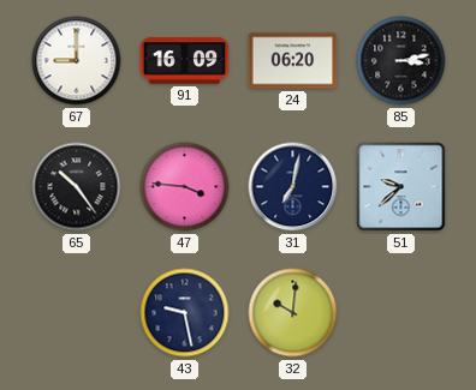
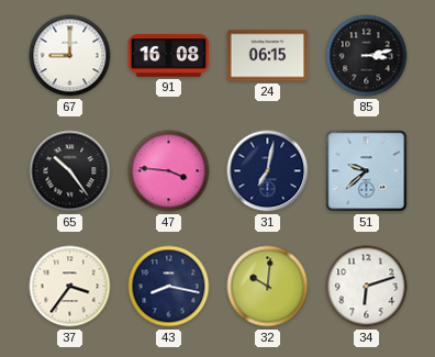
91: 16:09 -> 16:08
24: 06:20 -> 06:15
37: none -> 3:36
43: 9:28 -> 8:17
34: none -> 6:12
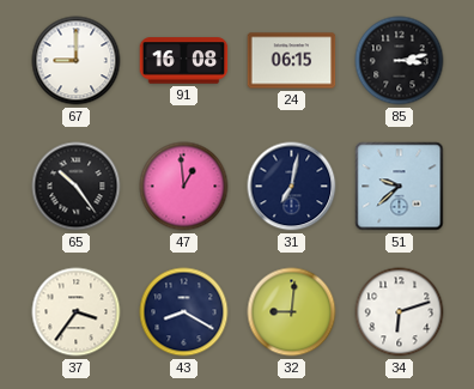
47: 3:46 -> 12:59
43: 8:17 -> 8:20
32: 10:01 -> 9:01
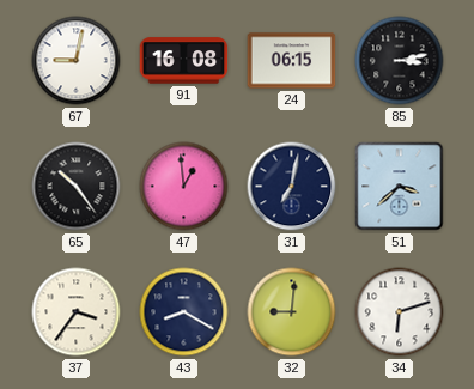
67: 9:00 -> 9:02
51: 9:38 -> 3:38
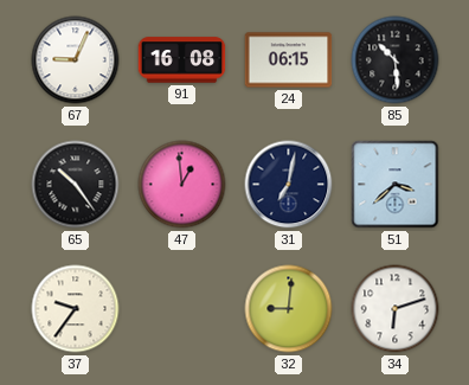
67: 9:02 -> 9:04
85: 3:13 -> 10:29
37: 3:36 -> 9:36
43: 8:20 -> none
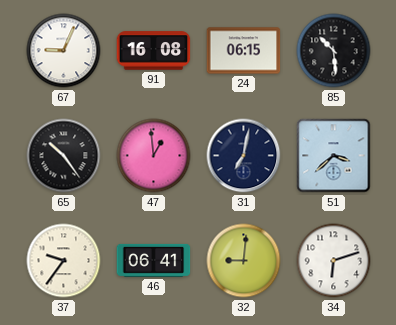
46: none -> 06:41
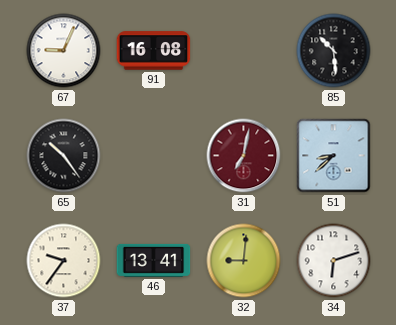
24: 06:15 -> none
47: 12:59 -> none
31 dial: navy -> burgundy
51: 3:38 -> 8:38
46: 06:41 -> 13:41
